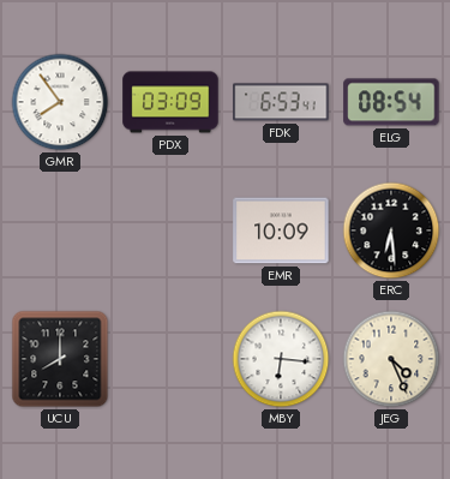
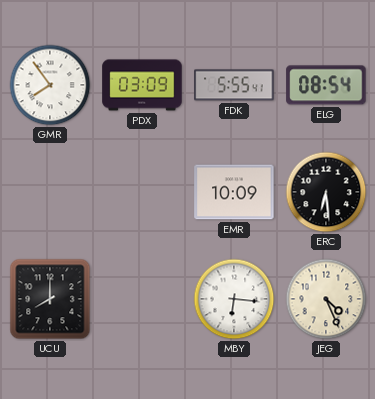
FDK: 6:53 -> 5:55
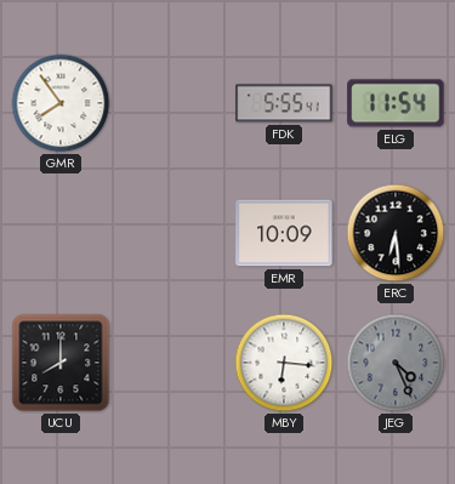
PDX: 03:09 -> none
ELG: 08:54 -> 11:54
JEG dial: cream -> grey
